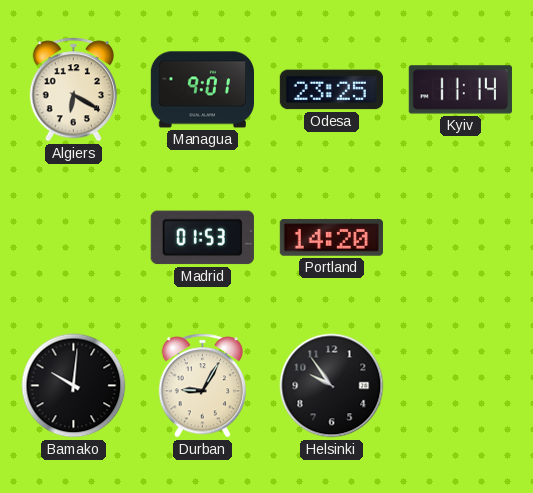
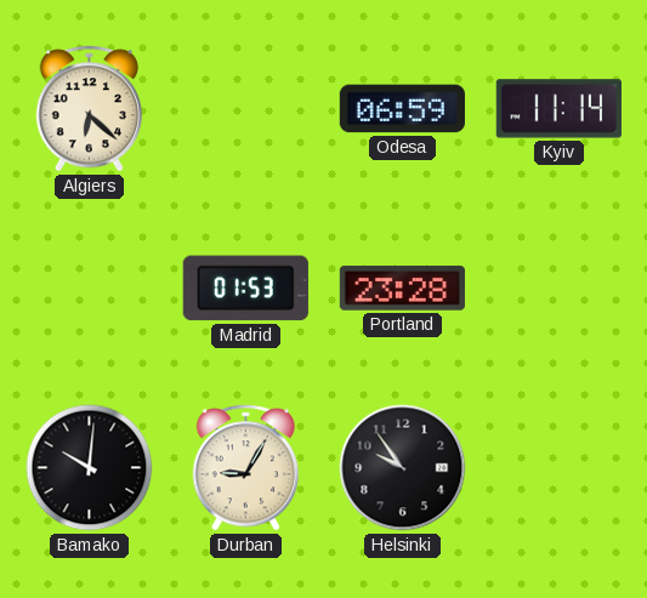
Algiers: 6:20 -> 6:22
Managua: 9:01 -> none
Odesa: 23:25 -> 06:59
Portland: 14:20 -> 23:28
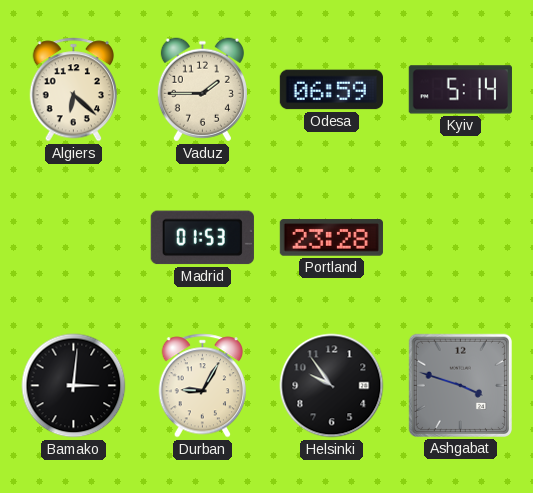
Vaduz: none -> 1:45
Kyiv: 11:14 -> 5:14
Bamako: 10:01 -> 3:01
Ashgabat: none -> 3:48
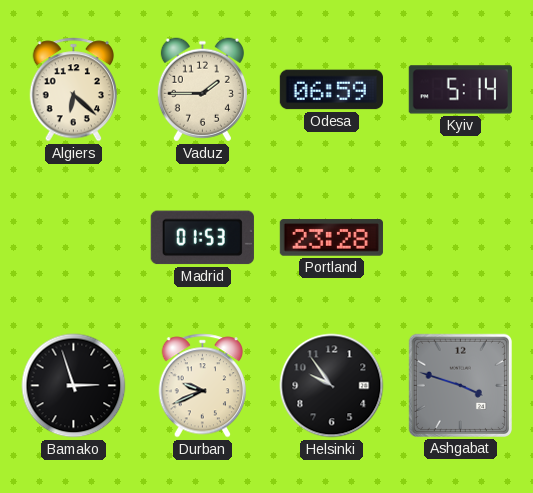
Bamako: 3:01 -> 2:57
Durban: 9:05 -> 9:41
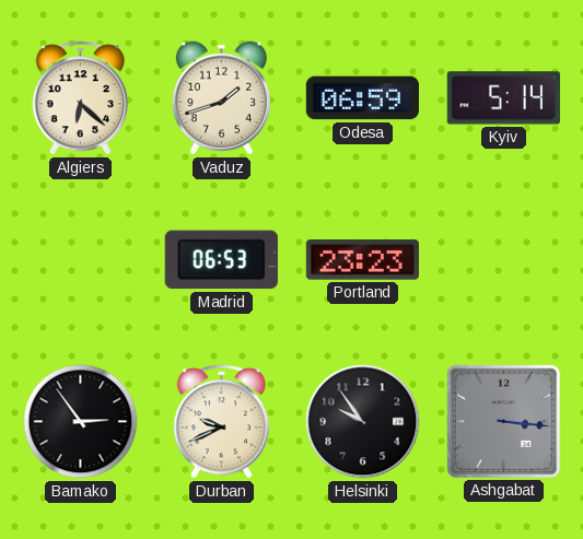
Vaduz: 1:45 -> 1:42
Madrid: 01:53 -> 06:53
Portland: 23:28 -> 23:23
Bamako: 2:57 -> 2:54
Ashgabat: 3:48 -> 3:16
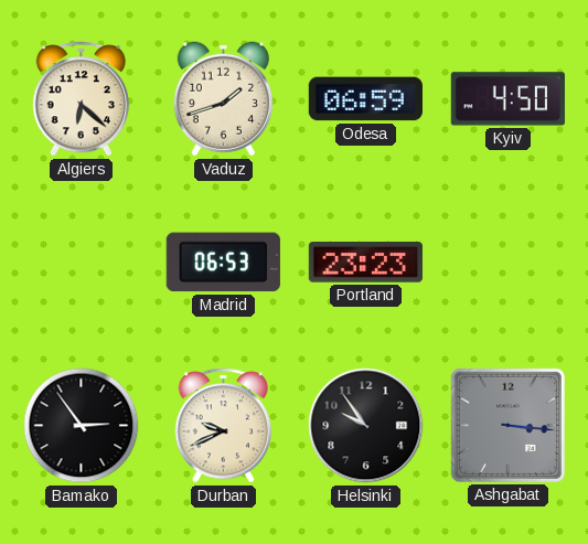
Kyiv: 5:14 -> 4:50
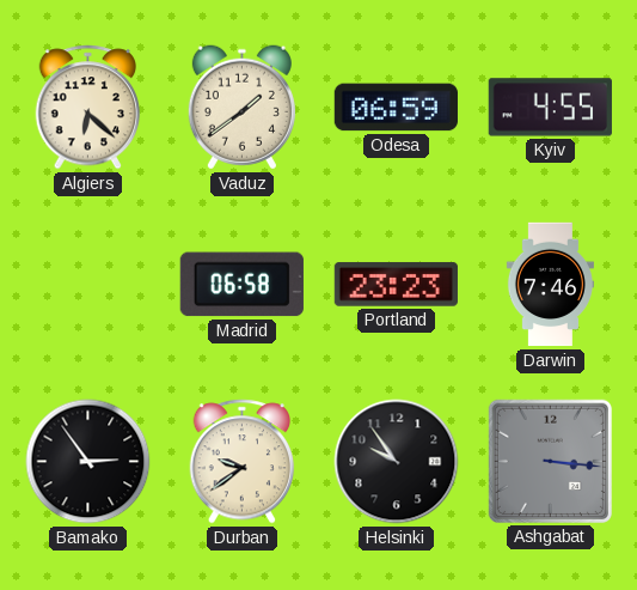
Vaduz: 1:42 -> 1:39
Kyiv: 4:50 -> 4:55
Madrid: 06:53 -> 06:58
Darwin: none -> 7:46
Durban: 9:41 -> 9:39
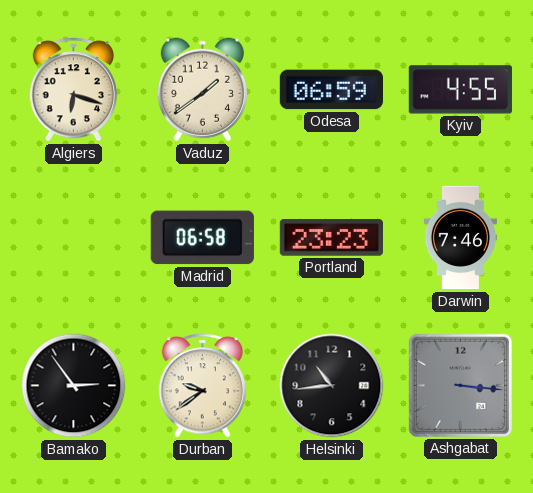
Algiers: 6:22 -> 6:18
Helsinki: 9:54 -> 10:44
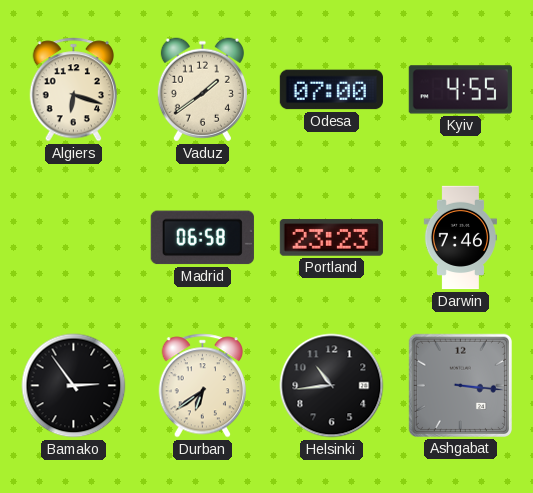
Odesa: 06:59 -> 07:00
Durban: 9:39 -> 6:39
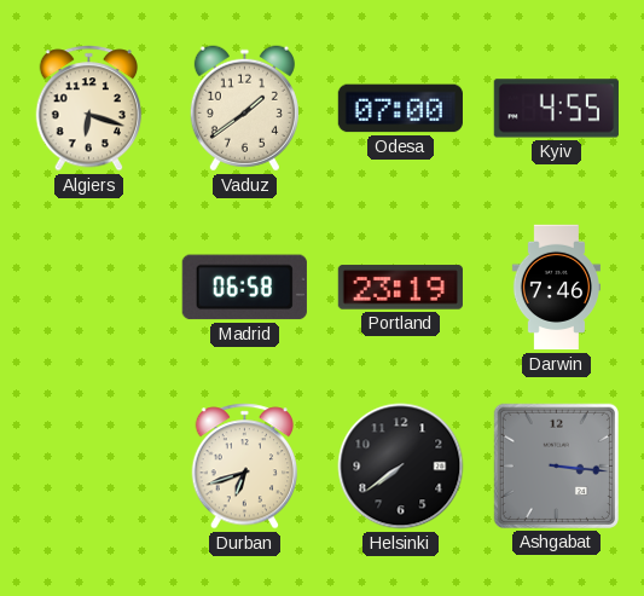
Portland: 23:23 -> 23:19
Bamako: 2:54 -> none
Durban: 6:39 -> 6:42
Helsinki: 10:44 -> 7:39
